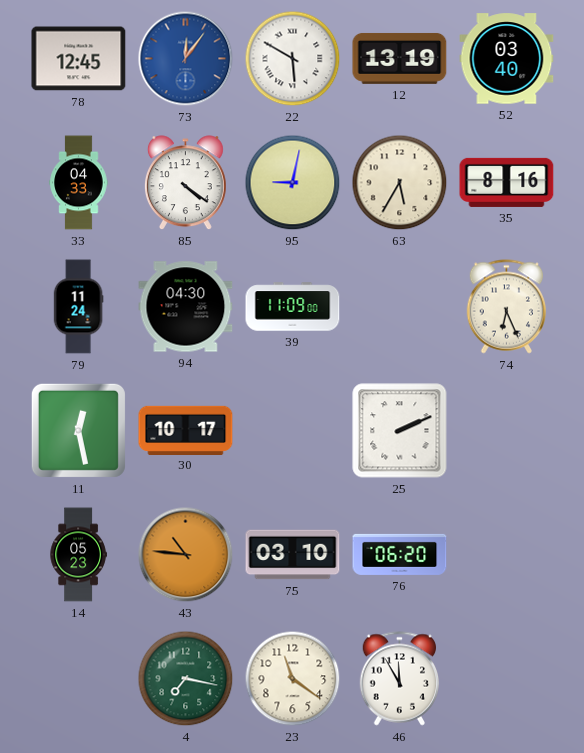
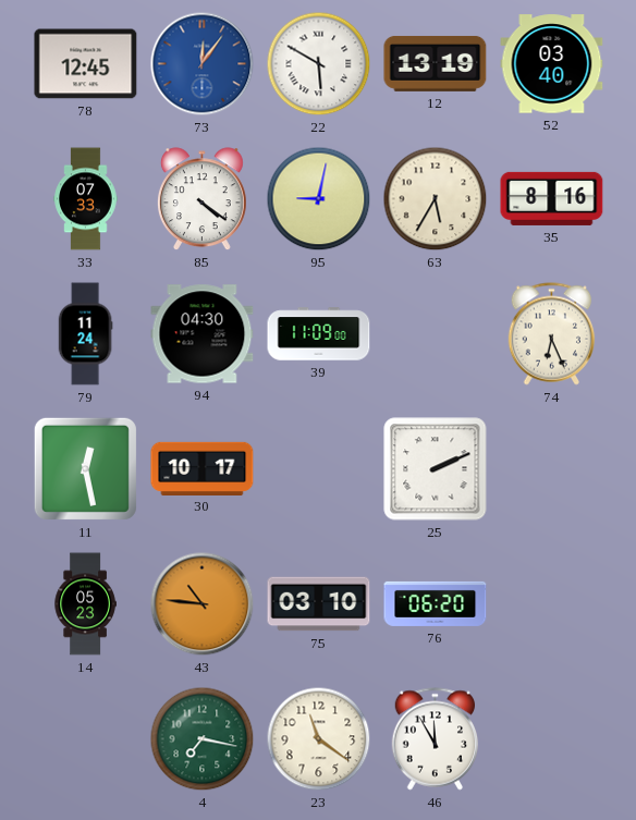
33: 04:33 -> 07:33
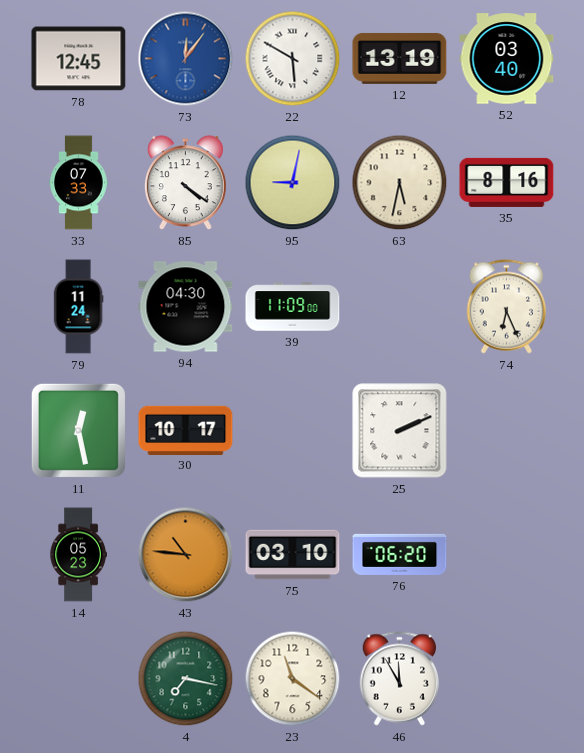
63: 5:35 -> 5:32
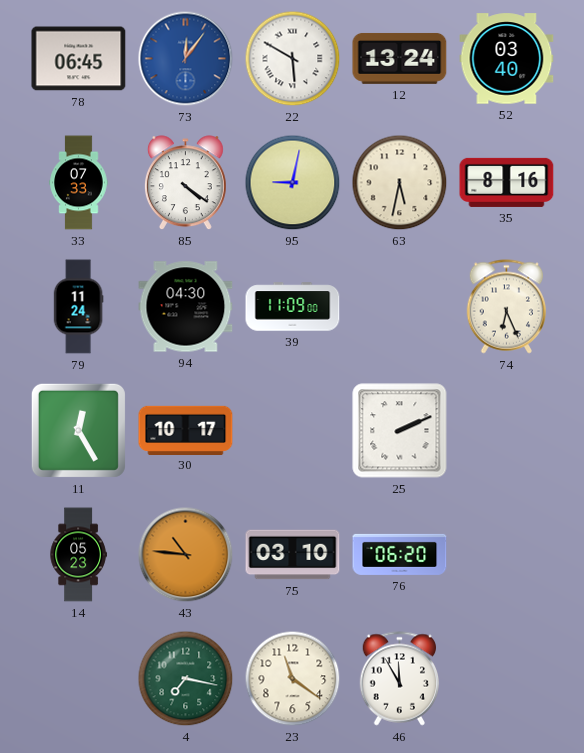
78: 12:45 -> 06:45
12: 13:19 -> 13:24
11: 12:28 -> 12:25
